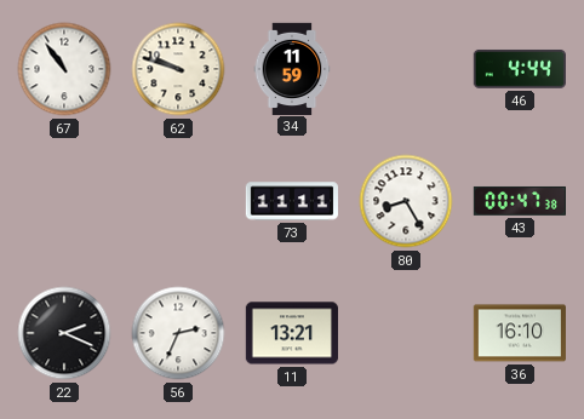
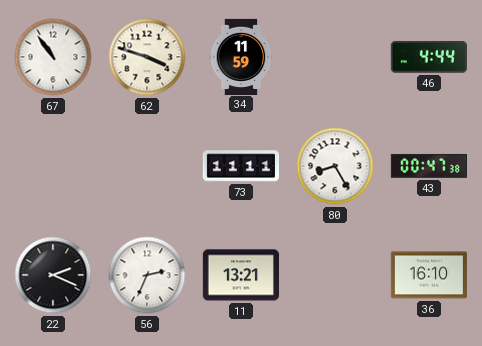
62: 9:48 -> 3:48
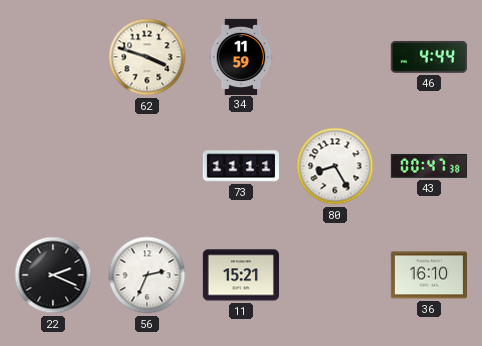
67: 10:54 -> none
11: 13:21 -> 15:21
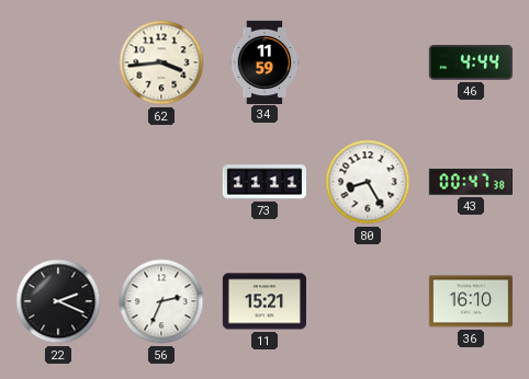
62: 3:48 -> 3:44
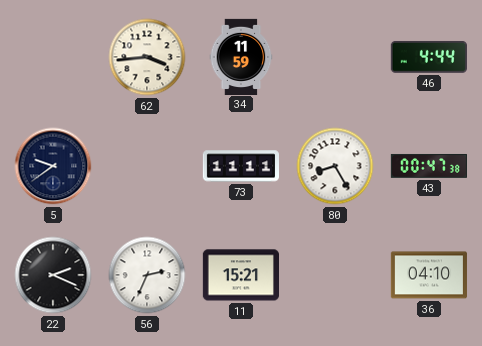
5: none -> 9:39
36: 16:10 -> 04:10
